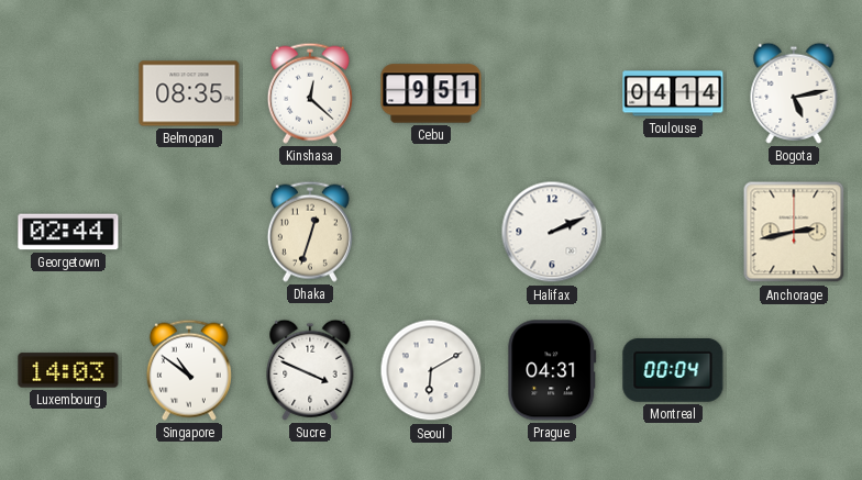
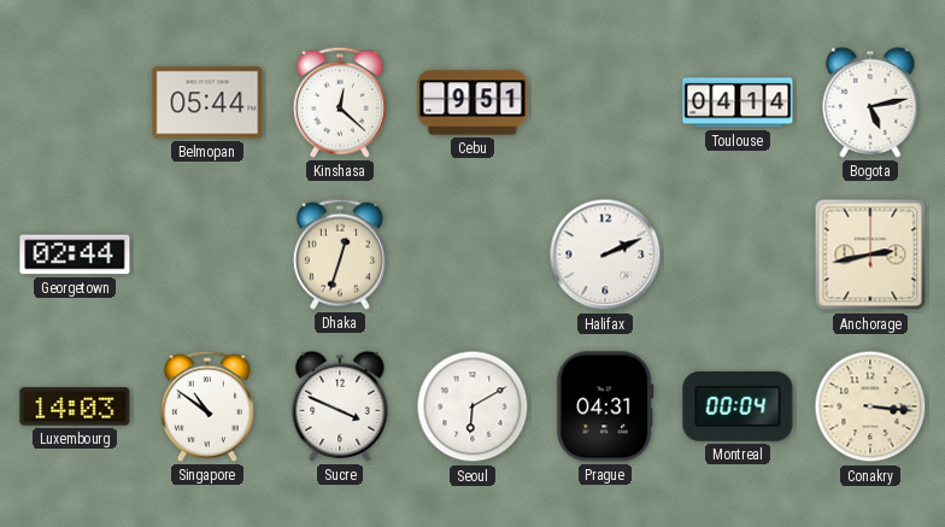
Belmopan: 08:35 -> 05:44
Conakry: none -> 3:16
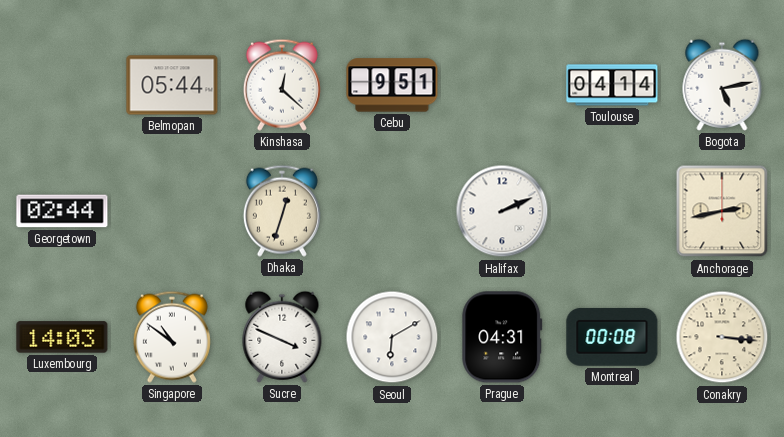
Montreal: 00:04 -> 00:08
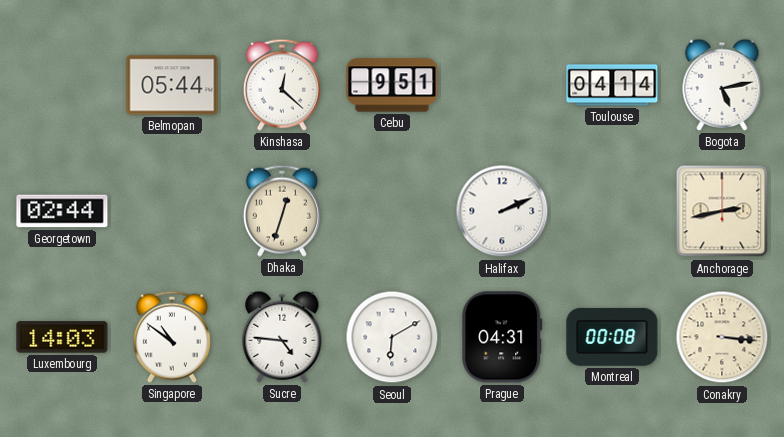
Sucre: 3:49 -> 4:46
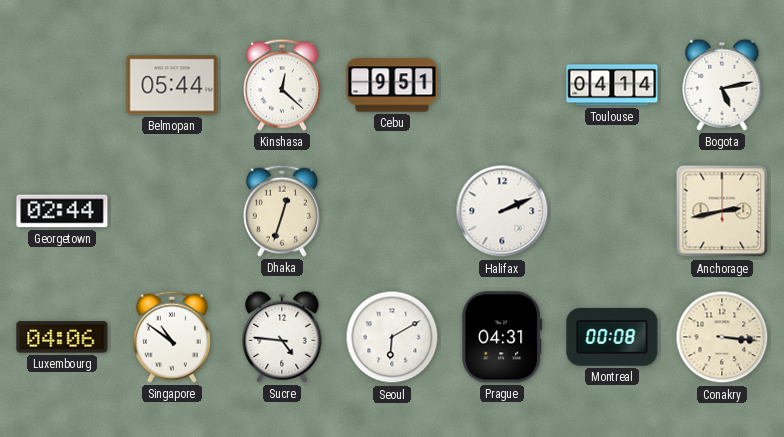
Luxembourg: 14:03 -> 04:06
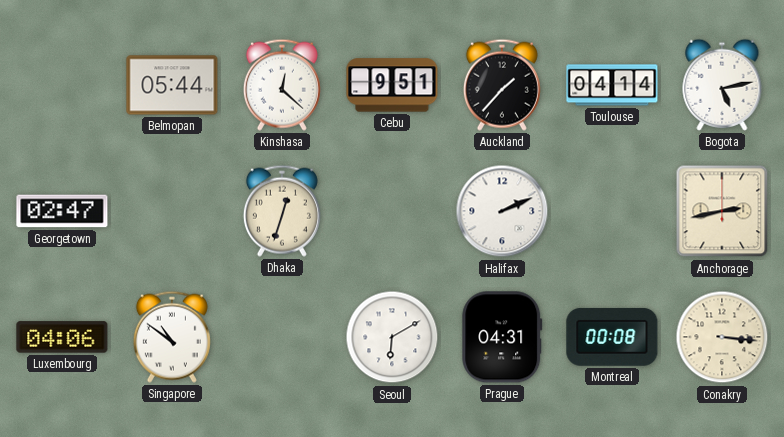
Auckland: none -> 1:37
Georgetown: 02:44 -> 02:47
Sucre: 4:46 -> none
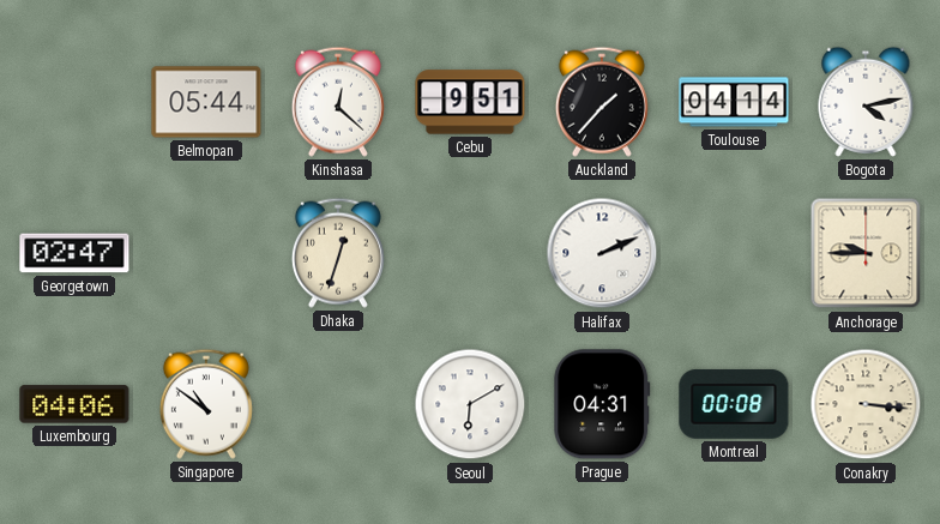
Bogota: 5:13 -> 4:13
Anchorage: 2:43 -> 9:45
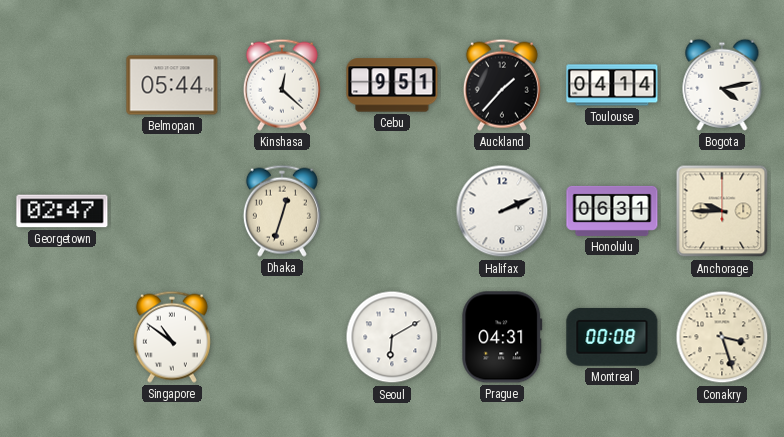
Honolulu: none -> 06:31
Luxembourg: 04:06 -> none
Conakry: 3:16 -> 3:27
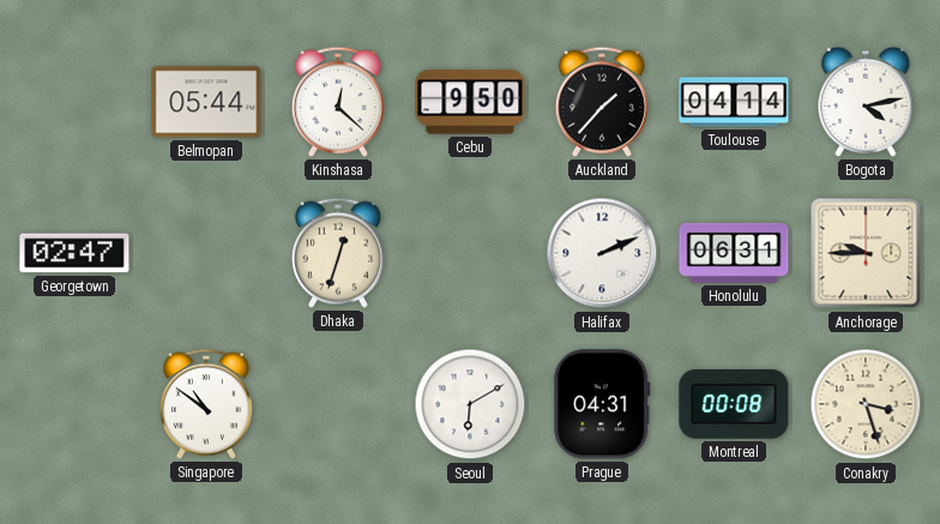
Cebu: 9:51 -> 9:50
